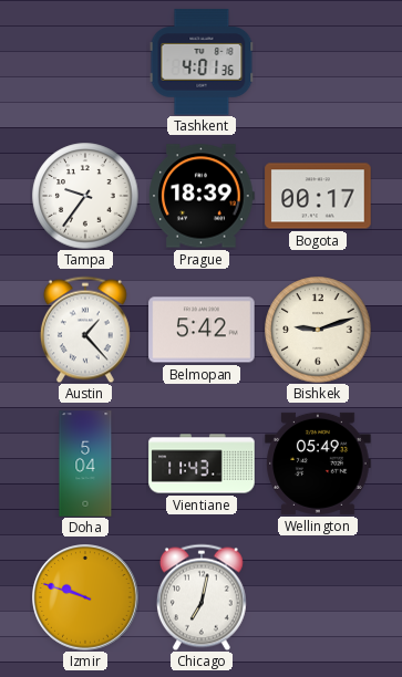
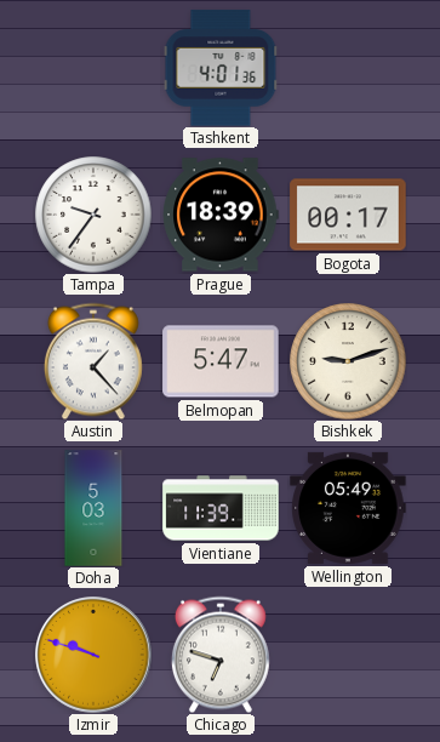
Belmopan: 5:42 -> 5:47
Doha: 5:04 -> 5:03
Vientiane: 11:43 -> 11:39
Chicago: 7:02 -> 6:48
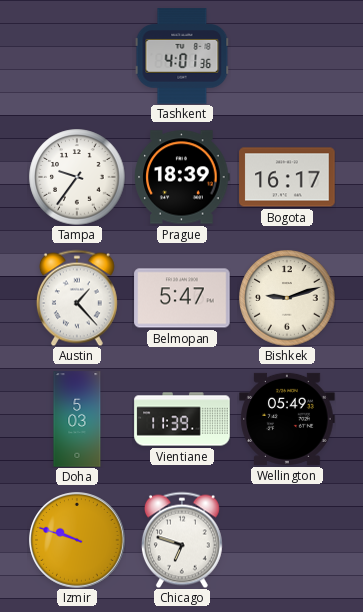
Bogota: 00:17 -> 16:17
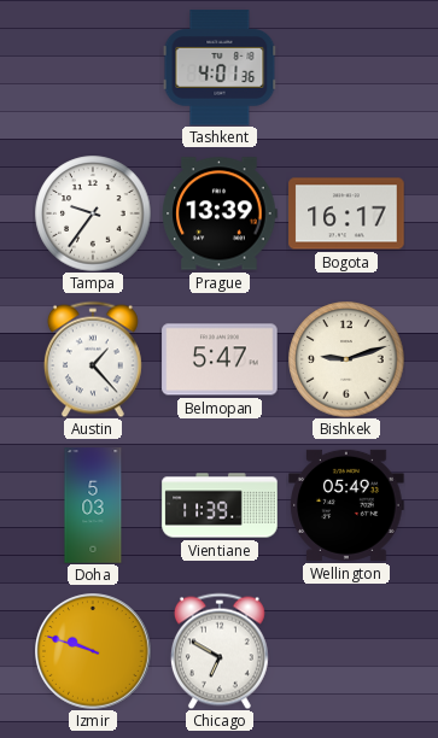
Prague: 18:39 -> 13:39
Chicago: 6:48 -> 6:50
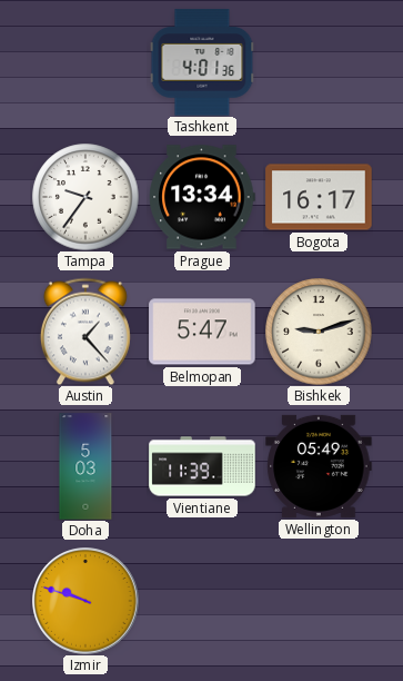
Prague: 13:39 -> 13:34
Chicago: 6:50 -> none
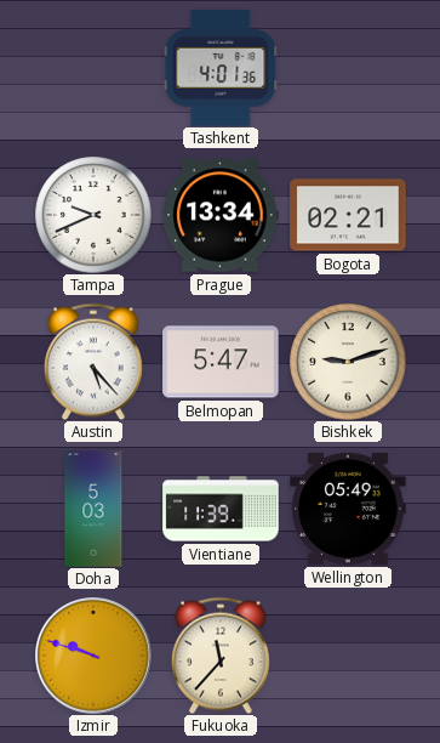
Tampa: 9:36 -> 9:41
Bogota: 16:17 -> 02:21
Austin: 1:23 -> 5:23
Fukuoka: none -> 11:37
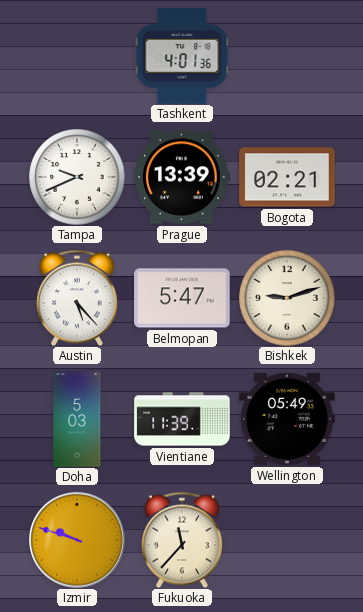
Prague: 13:34 -> 13:39
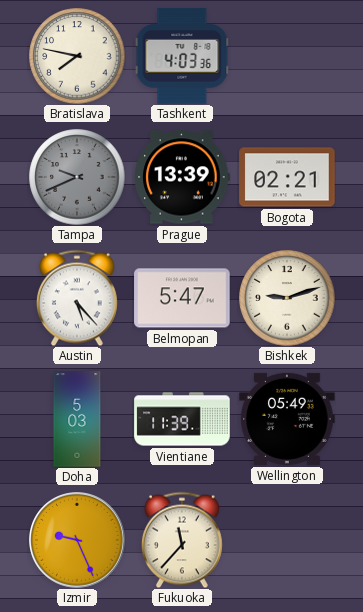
Bratislava: none -> 7:47
Tashkent: 4:01 -> 4:03
Tampa dial: white -> grey
Izmir: 9:48 -> 9:26
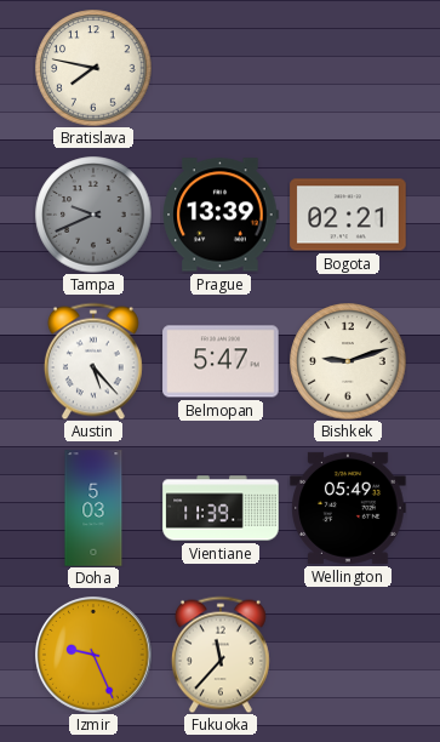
Tashkent: 4:03 -> none
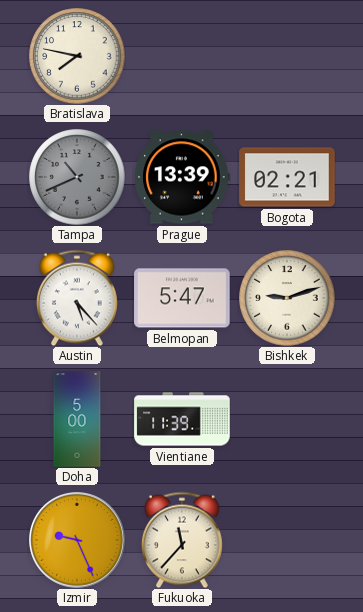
Tampa: 9:41 -> 10:41
Doha: 5:03 -> 5:00
Wellington: 05:49 -> none
